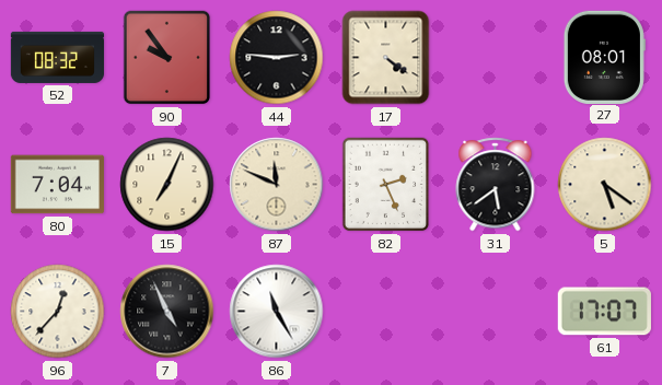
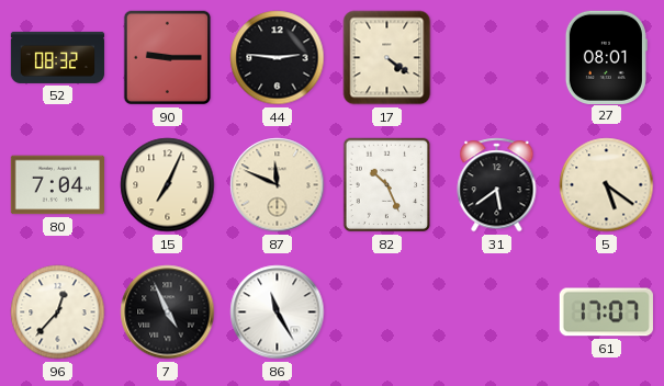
90: 9:54 -> 9:15
82: 2:26 -> 10:26
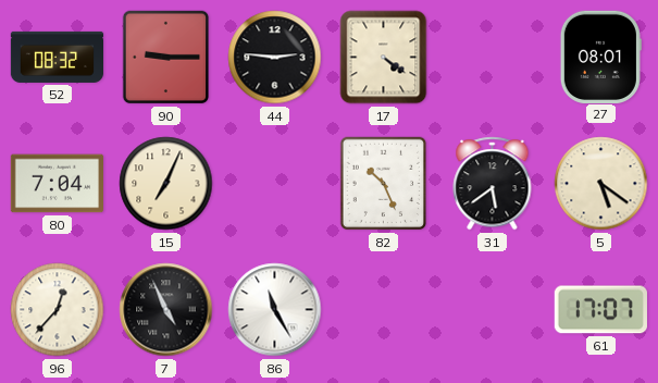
87: 11:49 -> none
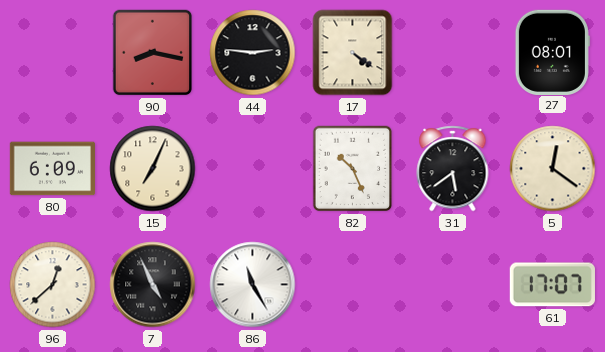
52: 08:32 -> none
90: 9:15 -> 8:17
80: 7:04 -> 6:09
5: 5:21 -> 12:21
96: 12:37 -> 12:38
